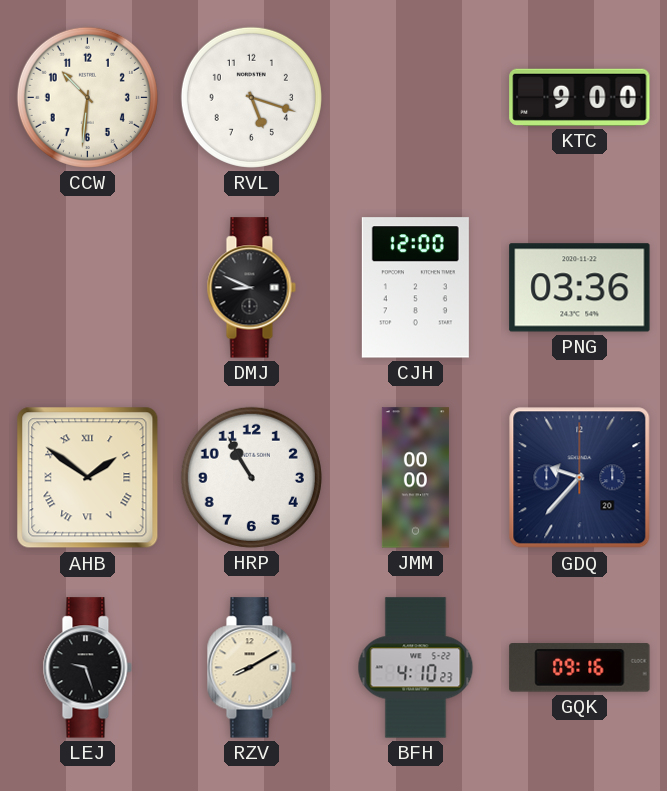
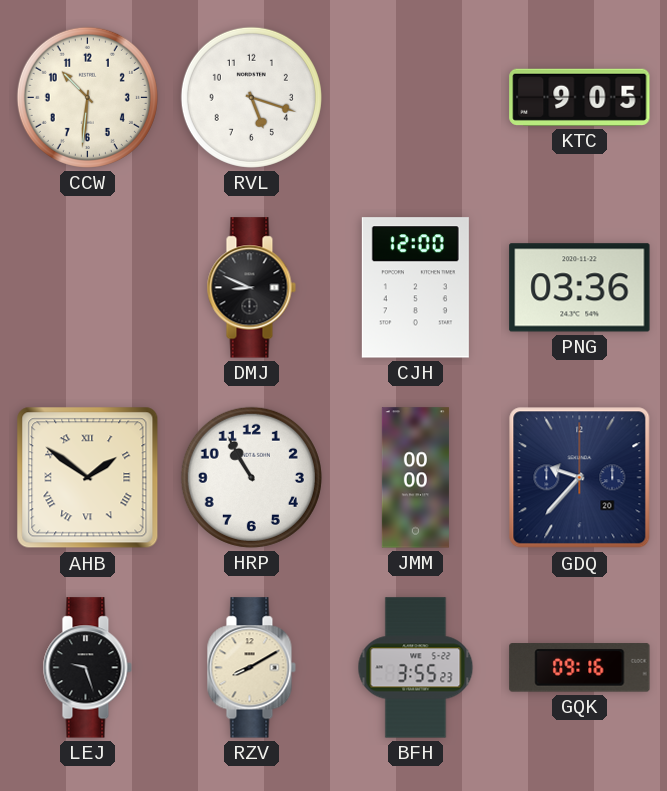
KTC: 9:00 -> 9:05
BFH: 4:10 -> 3:55
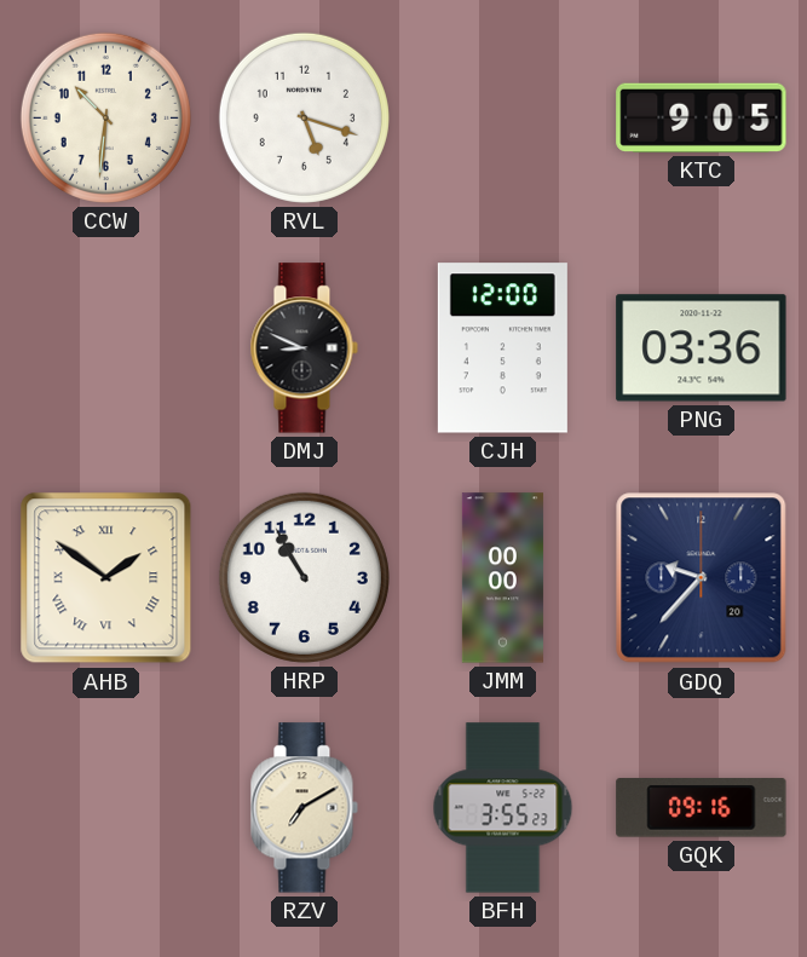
LEJ: 9:27 -> none
RZV: 8:10 -> 7:10
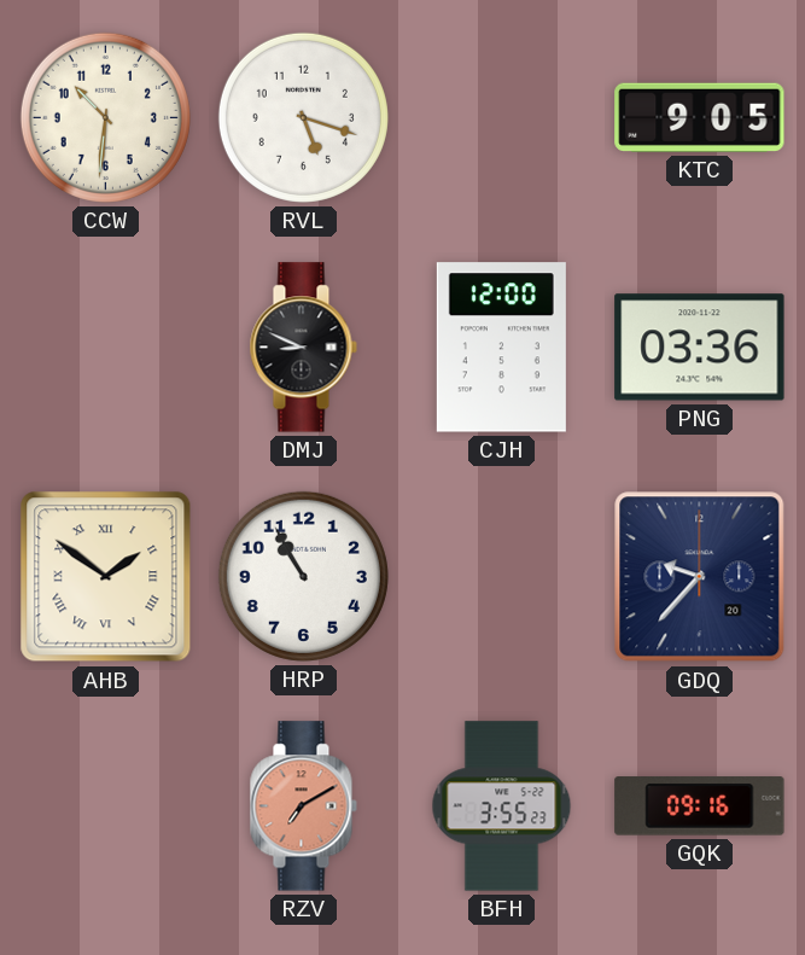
JMM: 00:00 -> none
RZV dial: cream -> salmon
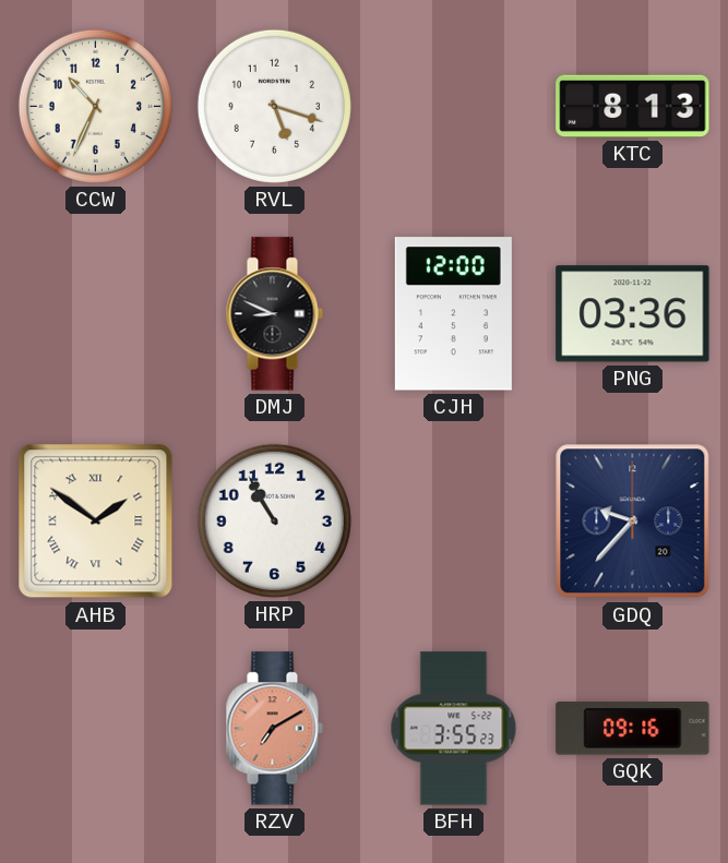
CCW: 10:31 -> 10:34
KTC: 9:05 -> 8:13
